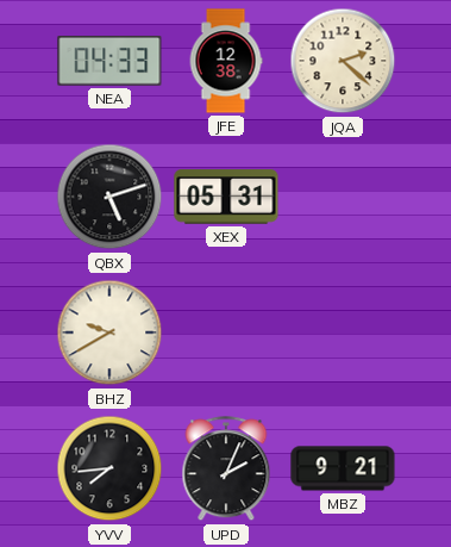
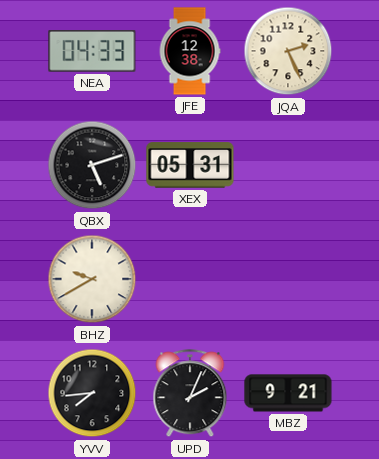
JQA: 2:22 -> 2:26
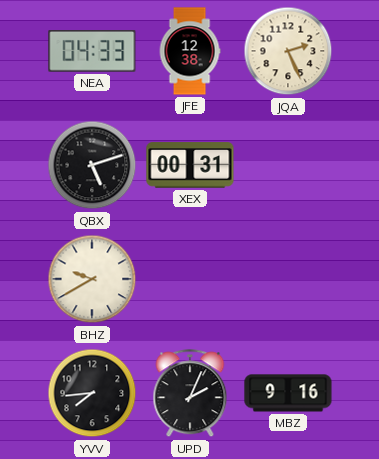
XEX: 05:31 -> 00:31
MBZ: 9:21 -> 9:16
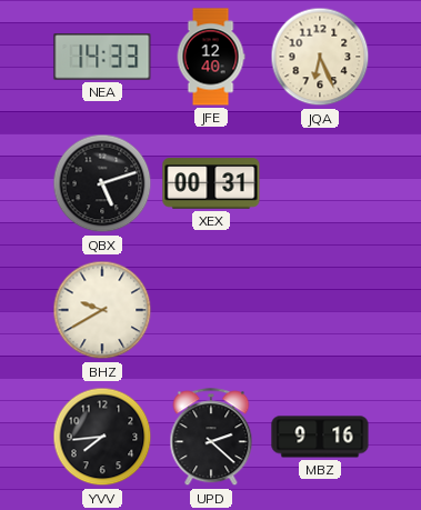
NEA: 04:33 -> 14:33
JFE: 12:38 -> 12:40
JQA: 2:26 -> 6:26
UPD: 2:04 -> 2:22
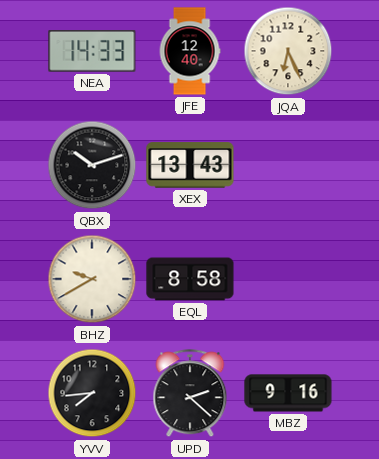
QBX: 5:12 -> 10:12
XEX: 00:31 -> 13:43
EQL: none -> 8:58
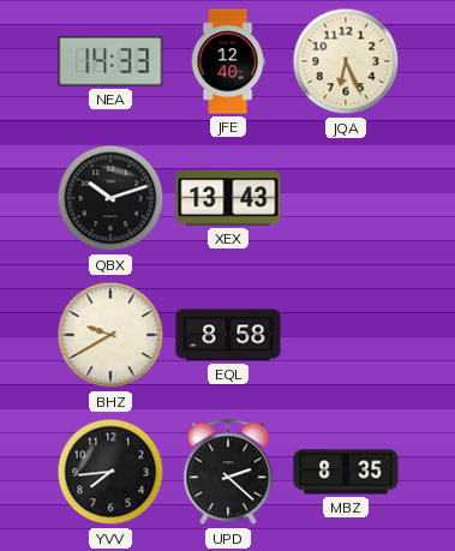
MBZ: 9:16 -> 8:35
